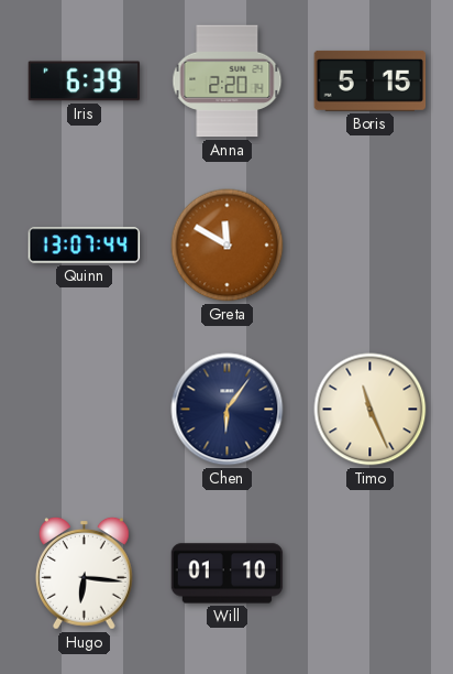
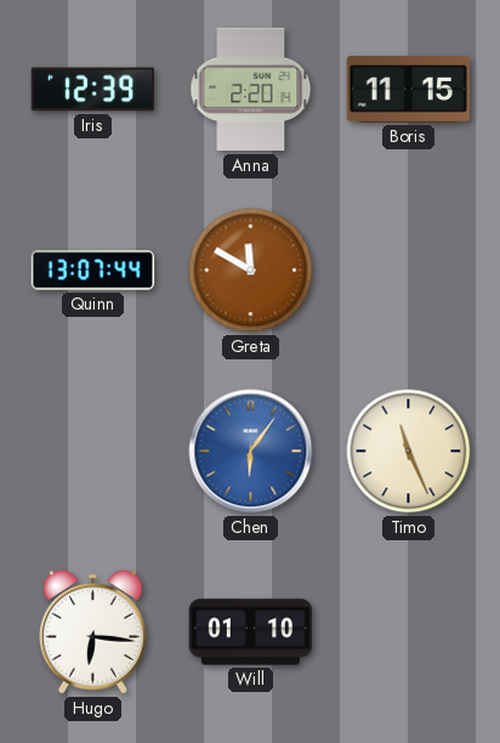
Iris: 6:39 -> 12:39
Boris: 5:15 -> 11:15
Chen dial: navy -> blue
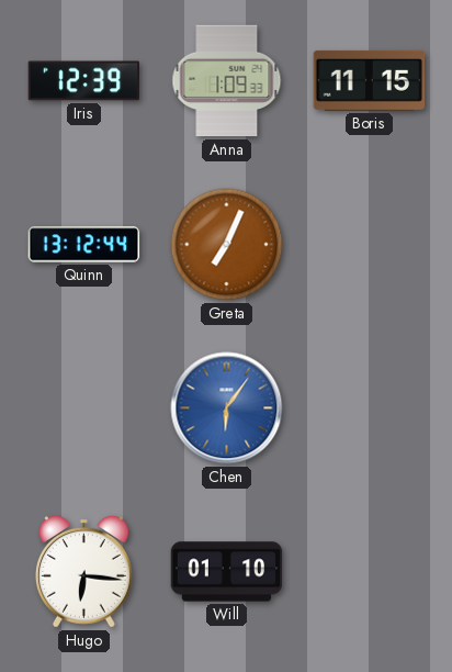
Anna: 2:20 -> 1:09
Quinn: 13:07 -> 13:12
Greta: 11:50 -> 7:04
Timo: 11:26 -> none
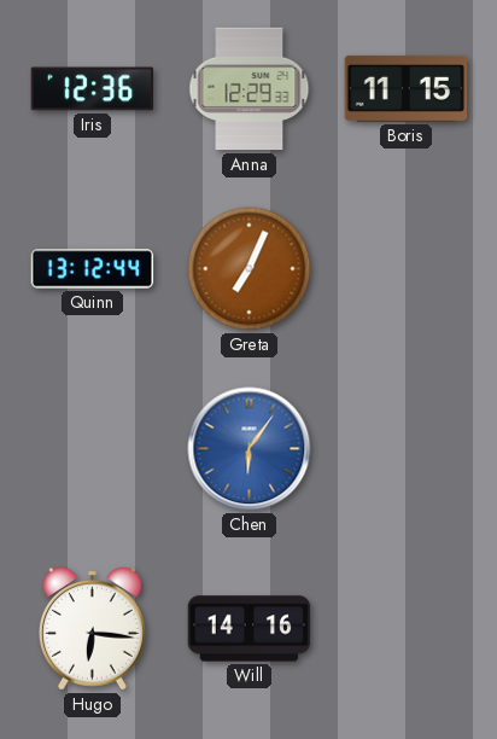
Iris: 12:39 -> 12:36
Anna: 1:09 -> 12:29
Will: 01:10 -> 14:16
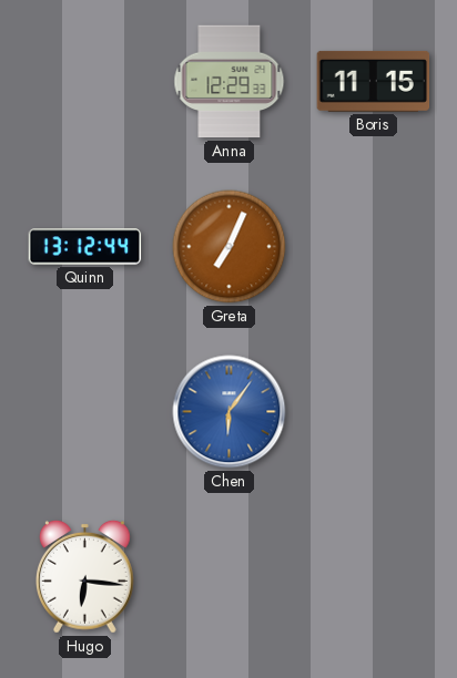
Iris: 12:36 -> none
Will: 14:16 -> none
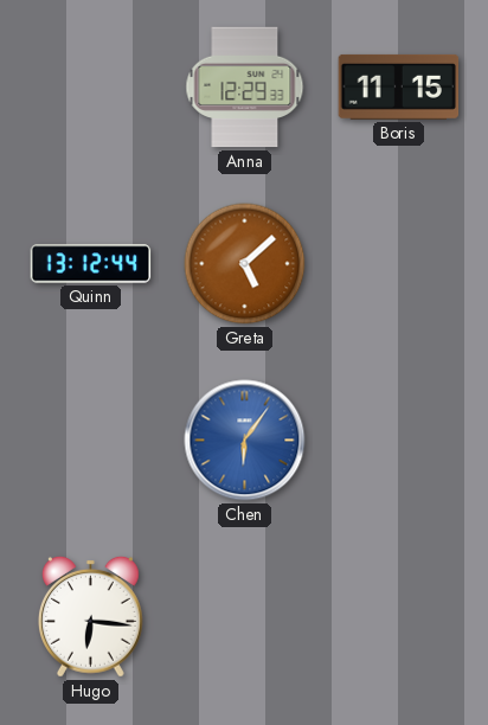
Greta: 7:04 -> 5:08
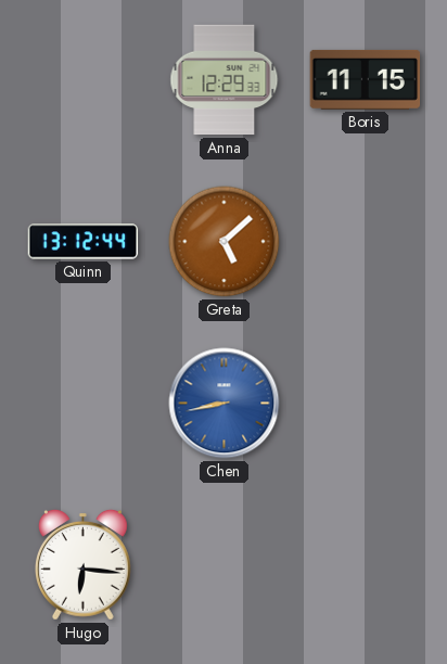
Chen: 6:06 -> 8:43
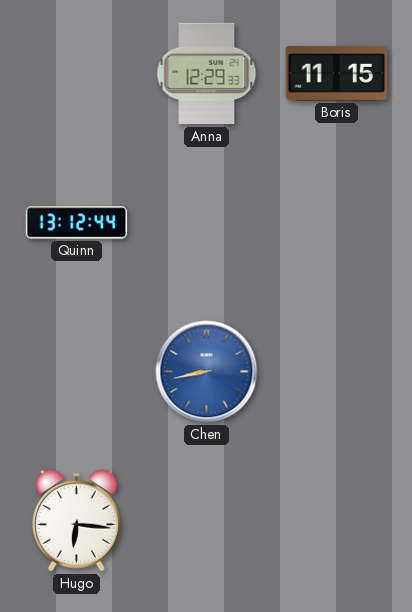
Greta: 5:08 -> none
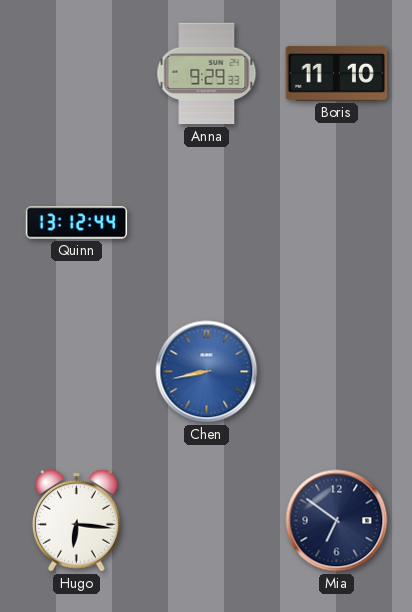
Anna: 12:29 -> 9:29
Boris: 11:15 -> 11:10
Mia: none -> 6:51
